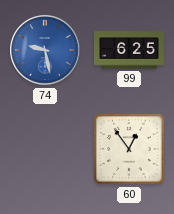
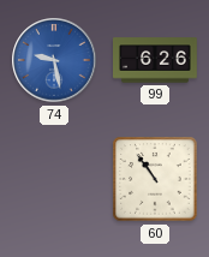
99: 6:25 -> 6:26
60: 12:54 -> 10:54
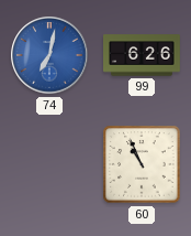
74: 9:28 -> 7:02
60: 10:54 -> 10:56
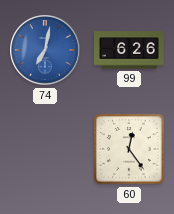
60: 10:56 -> 12:24
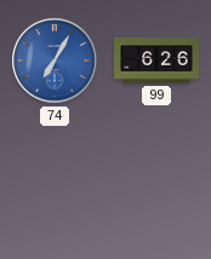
74: 7:02 -> 7:05
60: 12:24 -> none
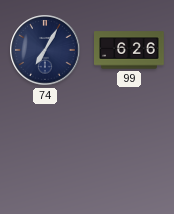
74 dial: blue -> navy
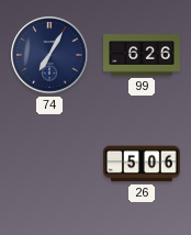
26: none -> 5:06
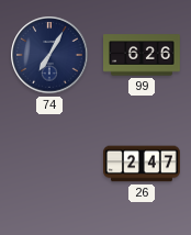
26: 5:06 -> 2:47
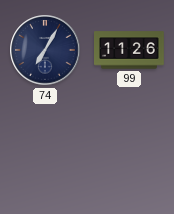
99: 6:26 -> 11:26
26: 2:47 -> none
